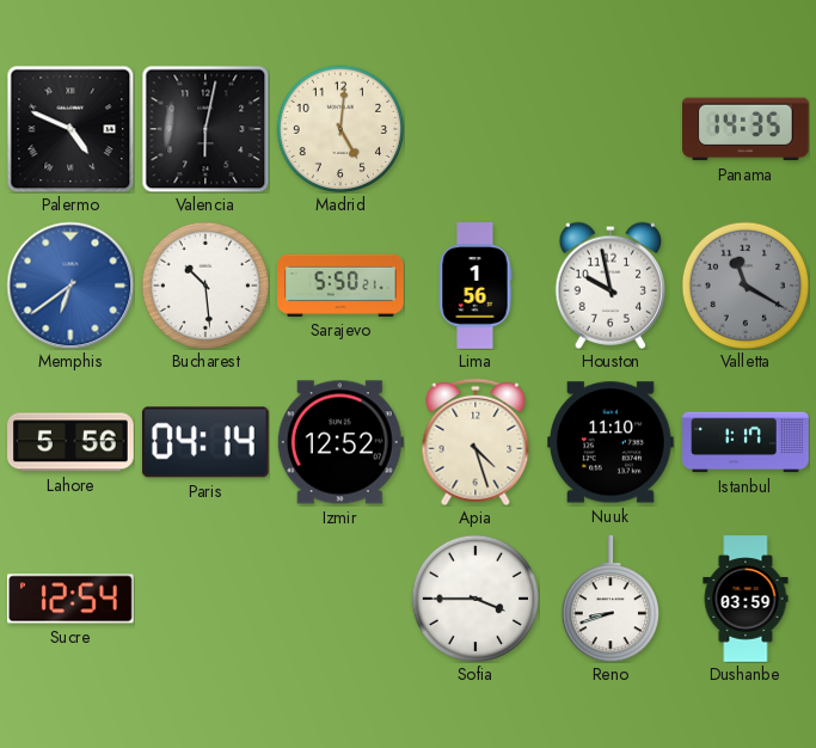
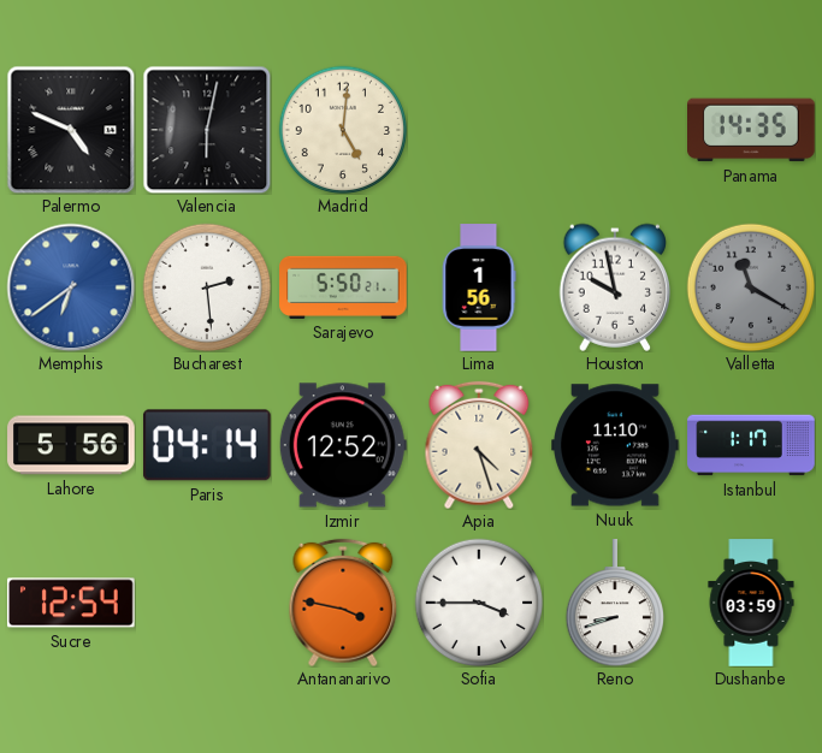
Bucharest: 10:29 -> 2:29
Antananarivo: none -> 3:47
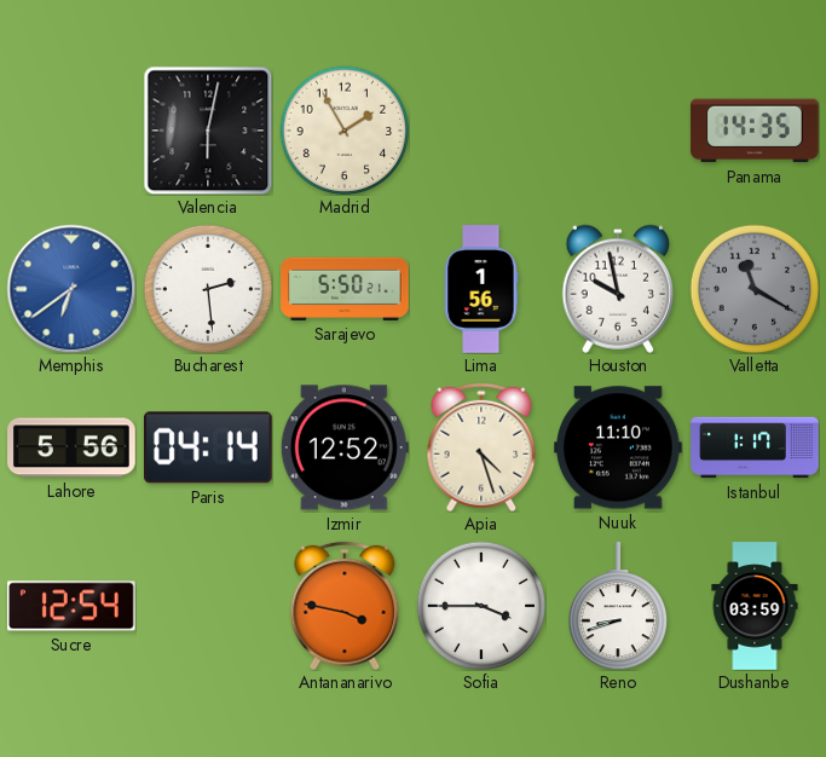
Palermo: 4:49 -> none
Madrid: 5:01 -> 1:55
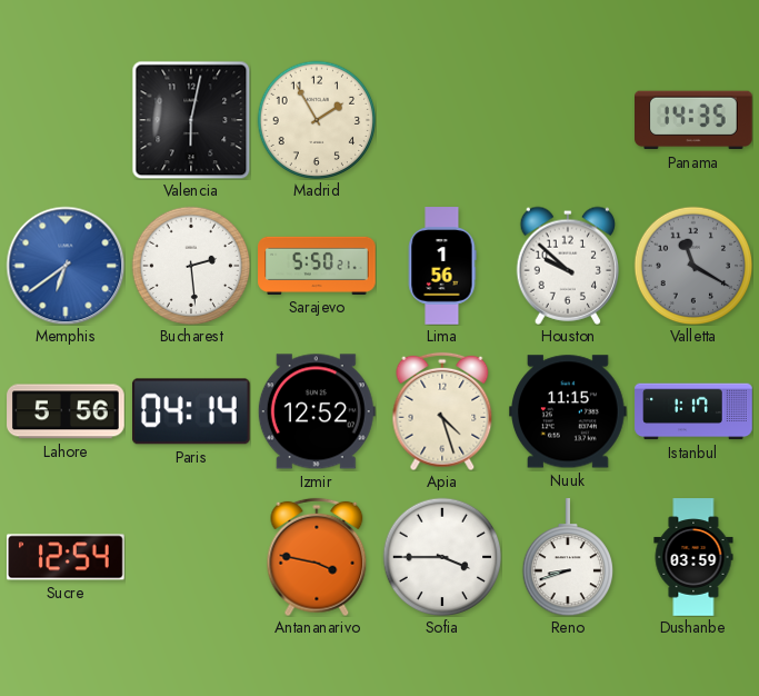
Houston: 9:58 -> 9:52
Nuuk: 11:10 -> 11:15
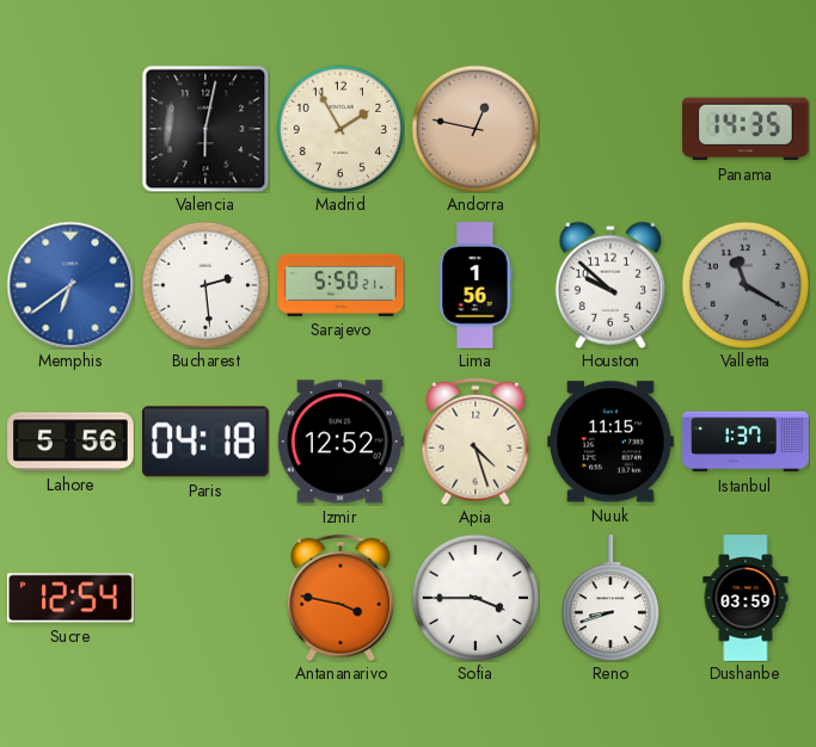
Andorra: none -> 12:47
Paris: 04:14 -> 04:18
Istanbul: 1:17 -> 1:37
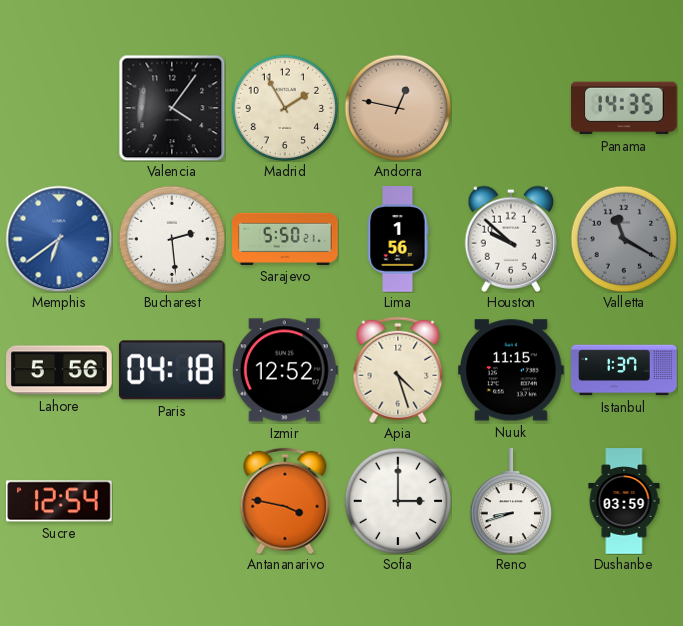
Valencia: 6:02 -> 4:06
Sofia: 3:45 -> 3:00
